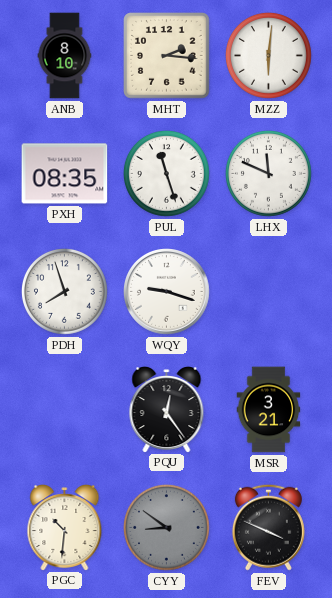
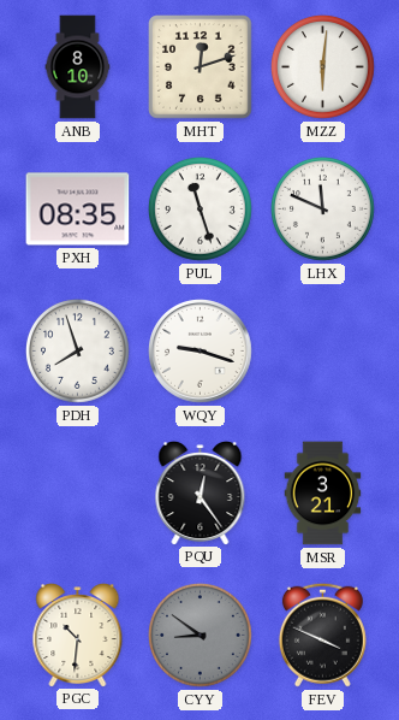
MHT: 2:16 -> 12:12
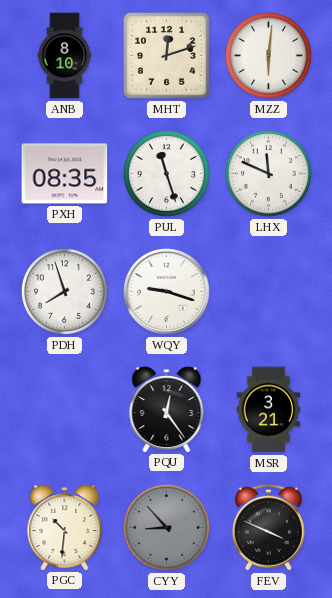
CYY: 8:51 -> 8:53
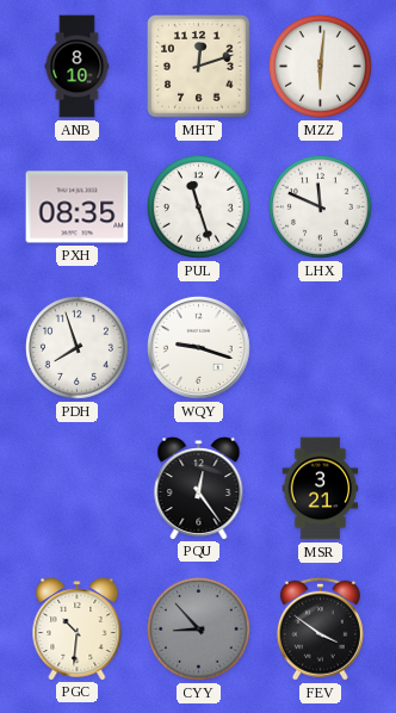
FEV: 3:49 -> 3:51
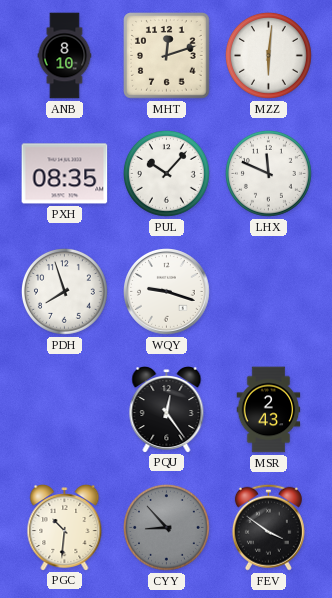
PUL: 11:27 -> 10:07
MSR: 3:21 -> 2:43
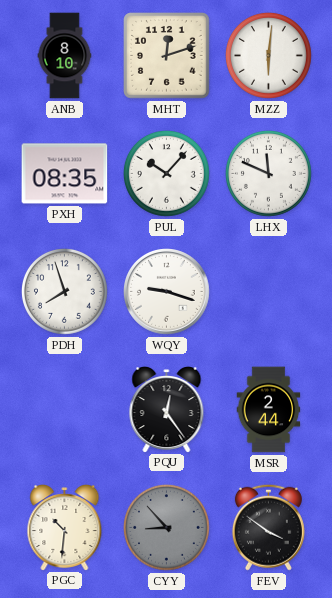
MSR: 2:43 -> 2:44
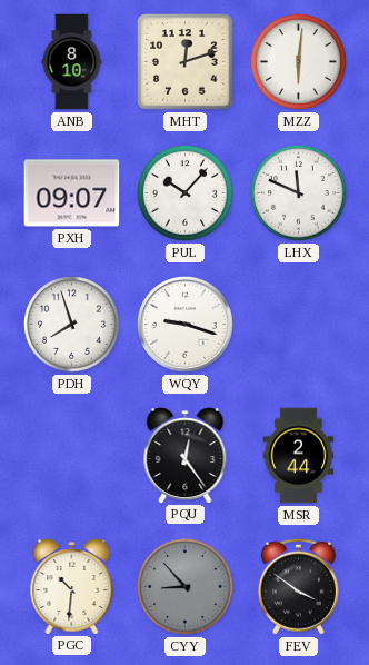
PXH: 08:35 -> 09:07
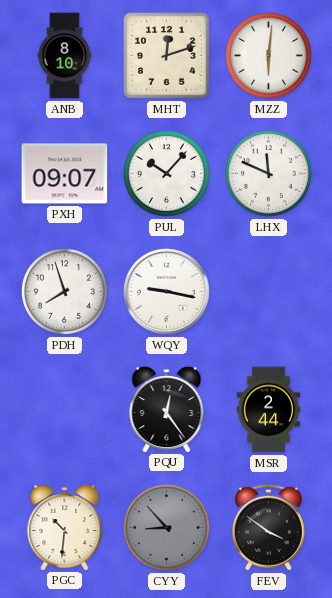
WQY: 9:18 -> 9:17
